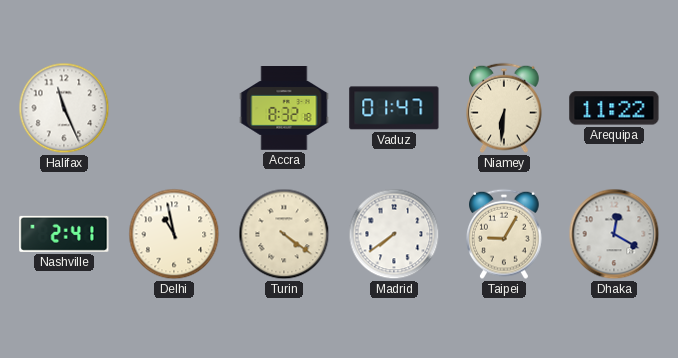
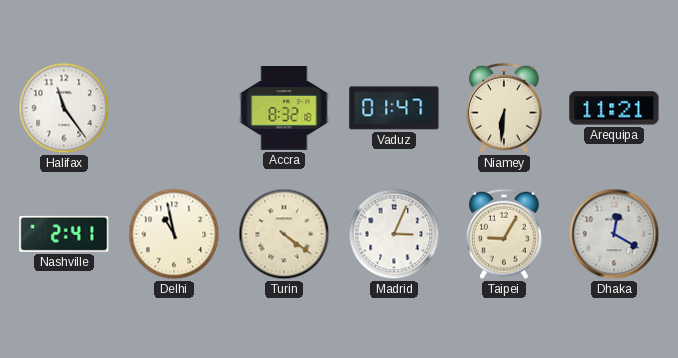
Halifax: 11:26 -> 11:24
Arequipa: 11:22 -> 11:21
Madrid: 7:39 -> 3:04
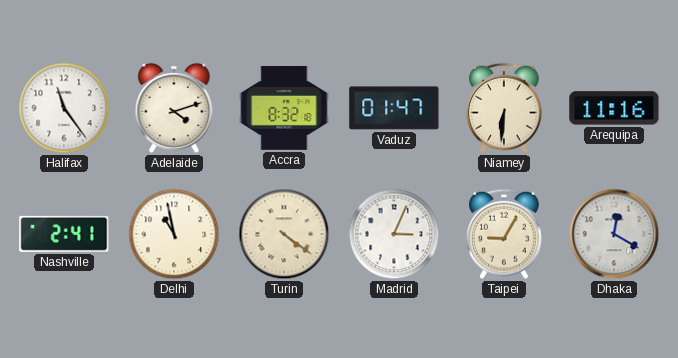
Adelaide: none -> 4:12
Arequipa: 11:21 -> 11:16
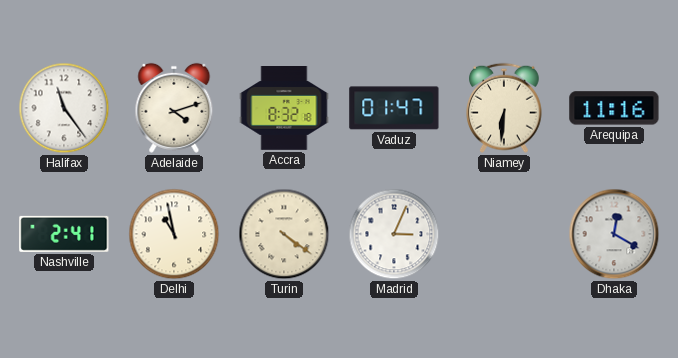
Taipei: 9:05 -> none
